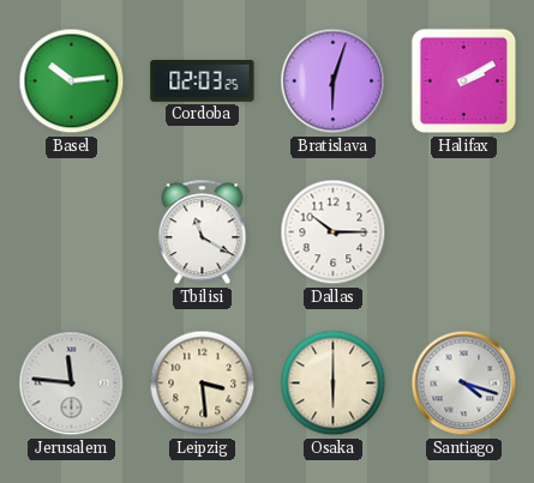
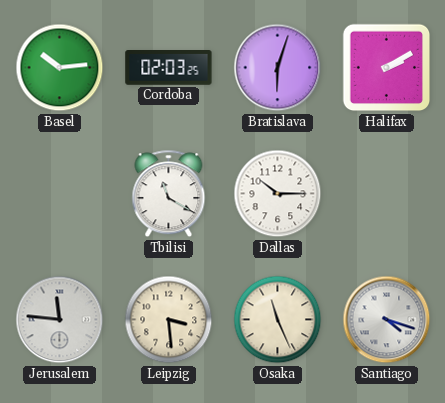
Osaka: 6:00 -> 11:26
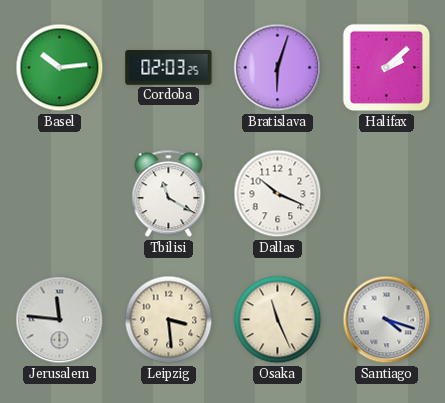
Halifax: 2:10 -> 2:08
Dallas: 10:15 -> 10:19
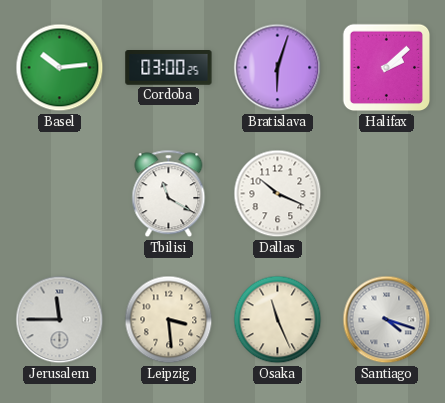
Cordoba: 02:03 -> 03:00
Jerusalem: 11:46 -> 11:45
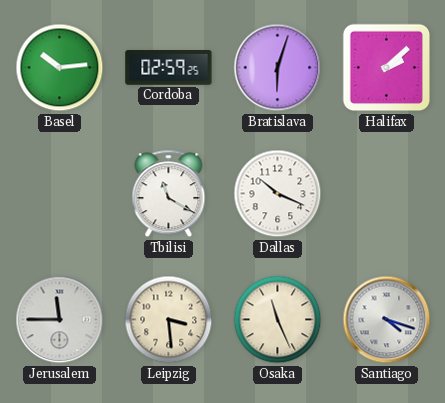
Cordoba: 03:00 -> 02:59
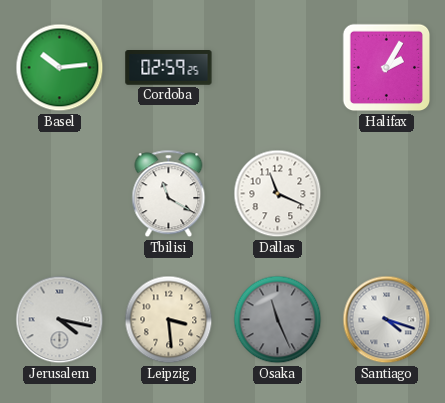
Bratislava: 6:03 -> none
Halifax: 2:08 -> 2:05
Dallas: 10:19 -> 11:19
Jerusalem: 11:45 -> 4:17
Osaka dial: cream -> grey
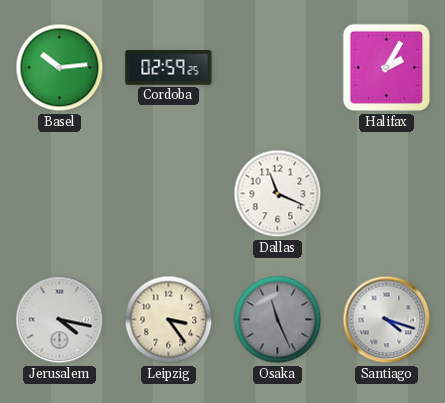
Tbilisi: 11:20 -> none
Leipzig: 3:29 -> 3:24
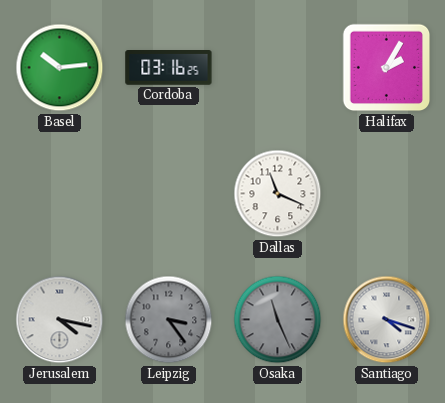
Cordoba: 02:59 -> 03:16
Leipzig dial: cream -> grey
